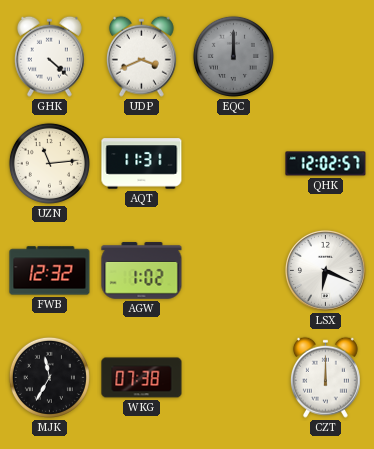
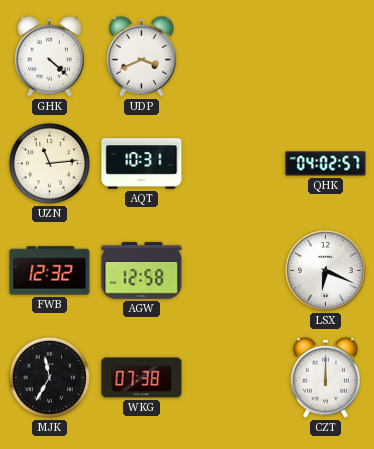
EQC: 12:00 -> none
AQT: 11:31 -> 10:31
QHK: 12:02 -> 04:02
AGW: 1:02 -> 12:58
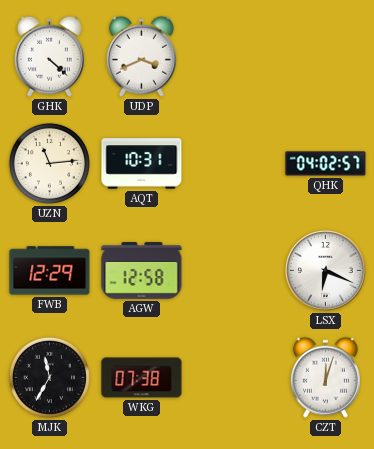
FWB: 12:32 -> 12:29
CZT: 12:00 -> 12:03
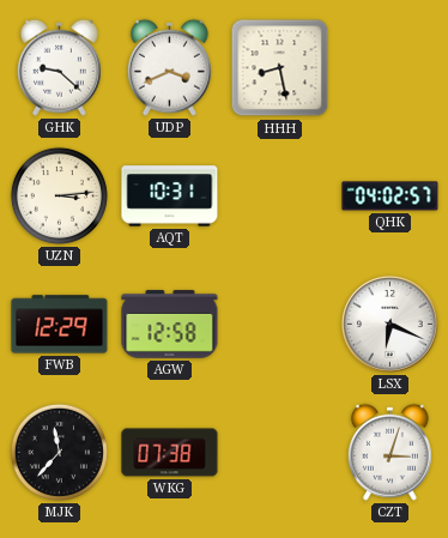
GHK: 4:22 -> 9:22
HHH: none -> 8:28
UZN: 11:14 -> 3:14
MJK: 11:35 -> 11:37
CZT: 12:03 -> 3:03
